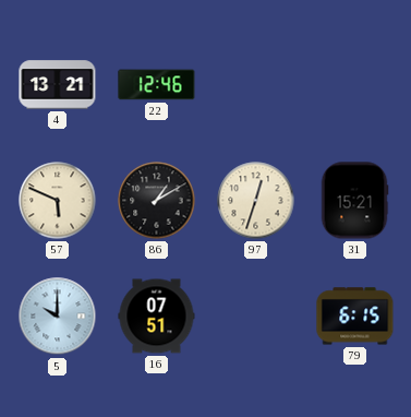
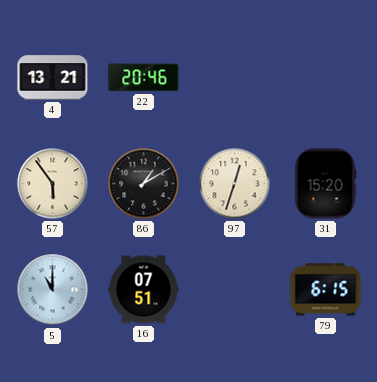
22: 12:46 -> 20:46
57: 5:49 -> 5:54
31: 15:21 -> 15:20
5: 10:00 -> 11:00
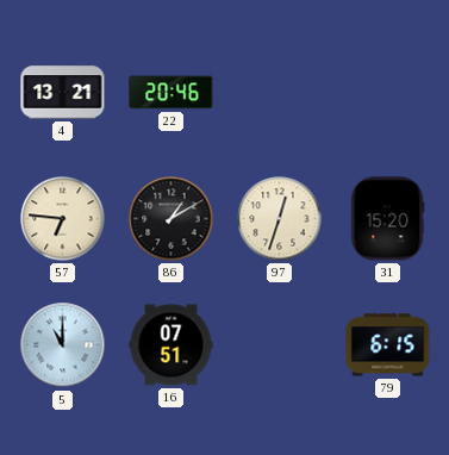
57: 5:54 -> 6:46
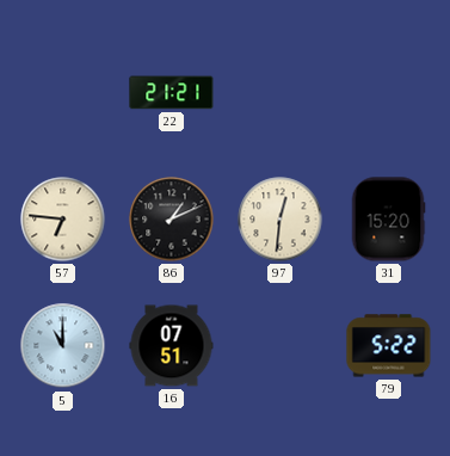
4: 13:21 -> none
22: 20:46 -> 21:21
86: 1:10 -> 1:11
97: 12:33 -> 12:31
79: 6:15 -> 5:22
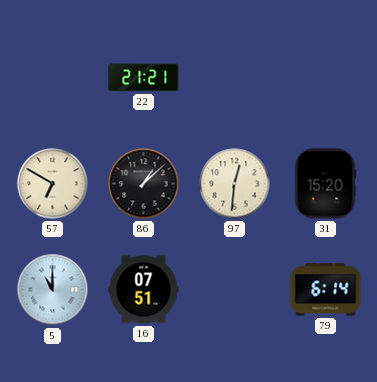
57: 6:46 -> 6:50
86: 1:11 -> 1:08
79: 5:22 -> 6:14
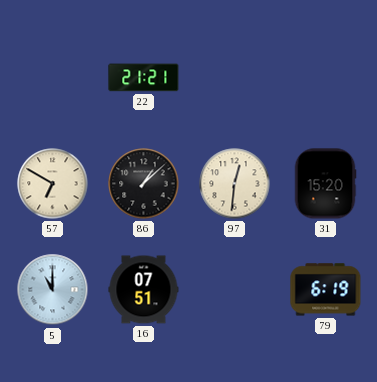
79: 6:14 -> 6:19
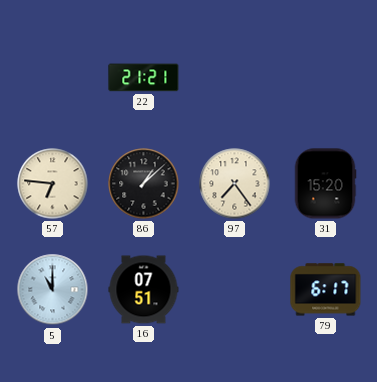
57: 6:50 -> 6:46
97: 12:31 -> 7:24
79: 6:19 -> 6:17
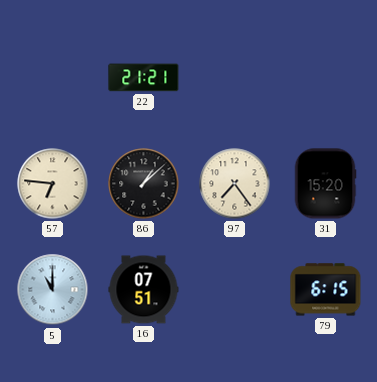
79: 6:17 -> 6:15
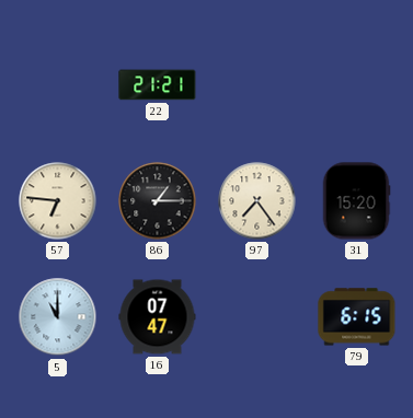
86: 1:08 -> 1:15
16: 07:51 -> 07:47
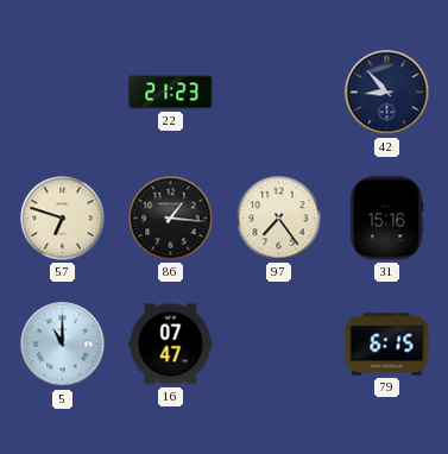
22: 21:21 -> 21:23
42: none -> 8:53
57: 6:46 -> 6:48
86: 1:15 -> 1:16
31: 15:20 -> 15:16
